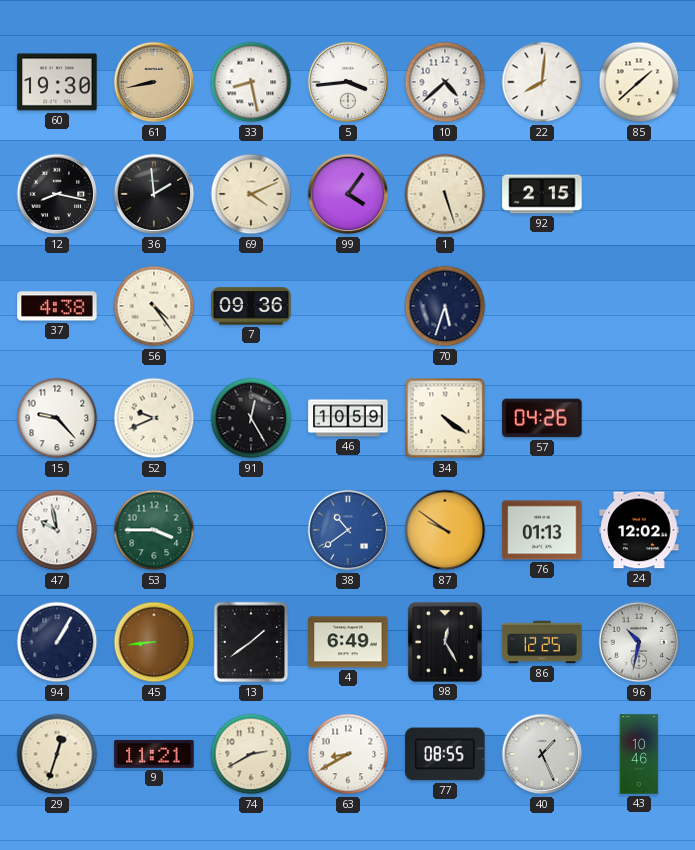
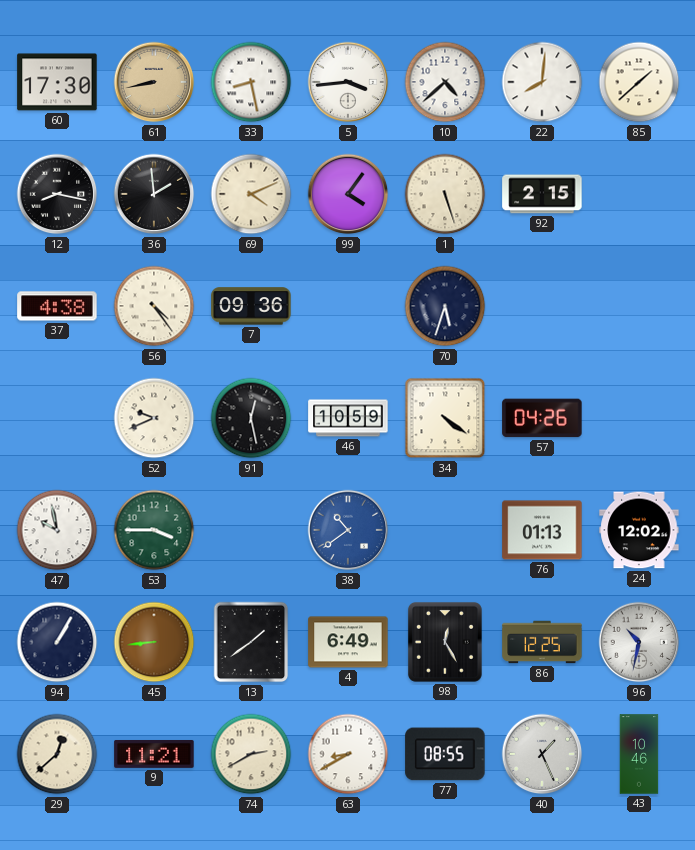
60: 19:30 -> 17:30
15: 9:23 -> none
91: 12:25 -> 12:28
87: 9:51 -> none
29: 12:33 -> 12:38
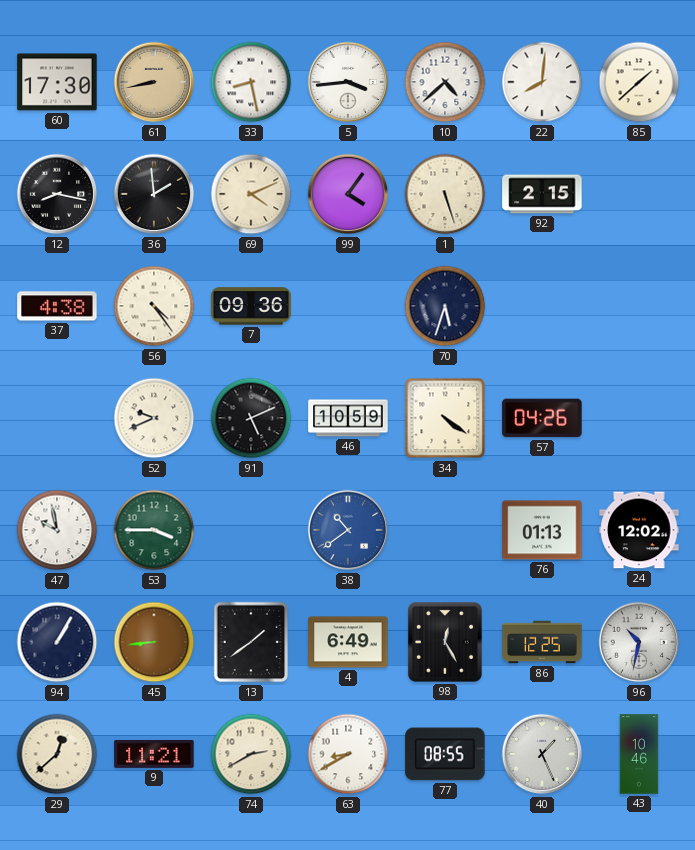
91: 12:28 -> 5:11
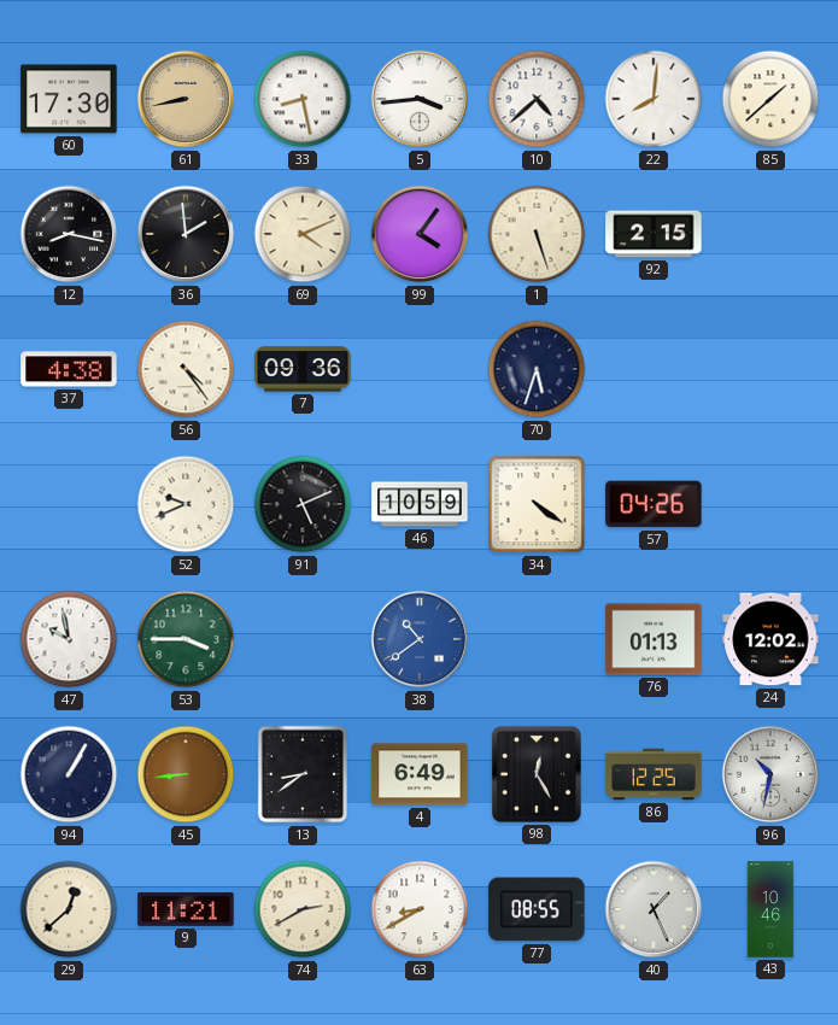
13: 1:39 -> 8:39
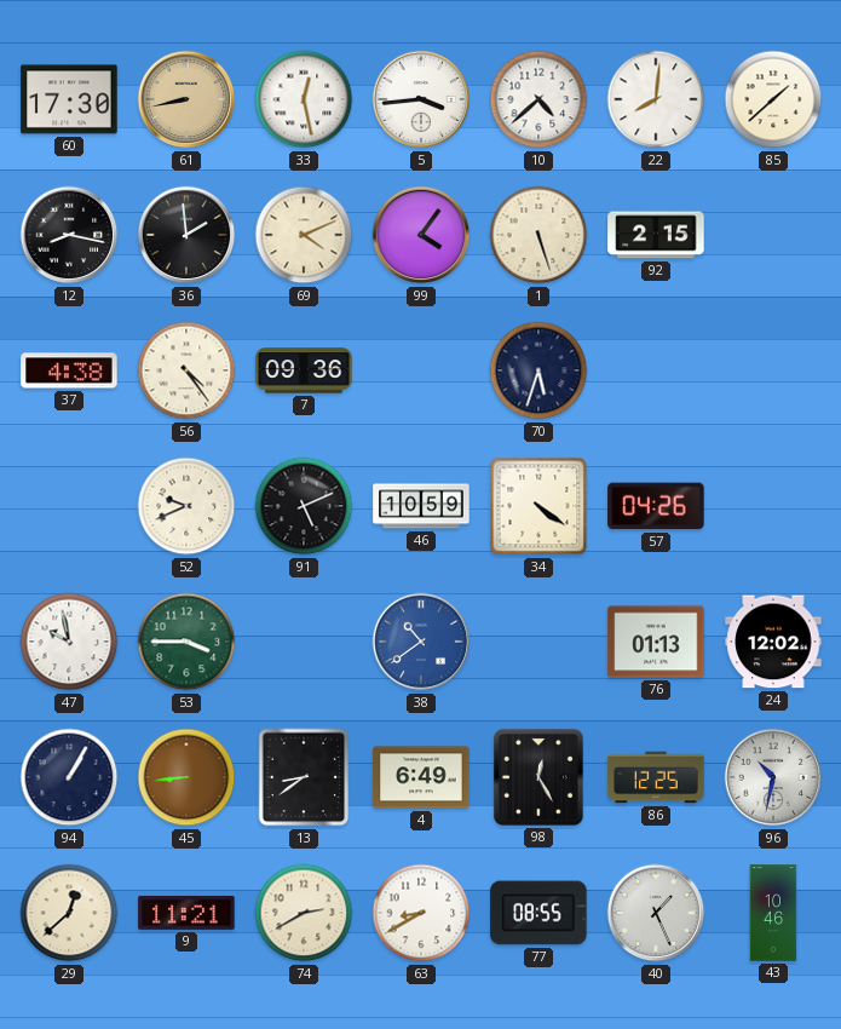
33: 8:28 -> 12:28
